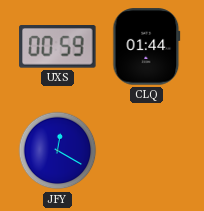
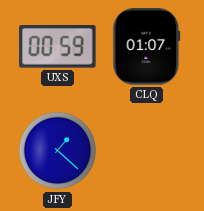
CLQ: 01:44 -> 01:07
JFY: 12:20 -> 1:22
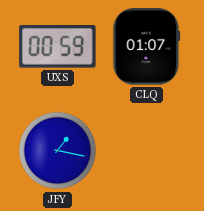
JFY: 1:22 -> 1:17
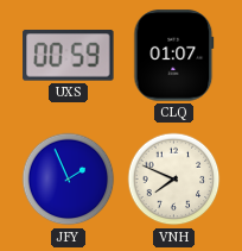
JFY: 1:17 -> 1:56
VNH: none -> 7:49
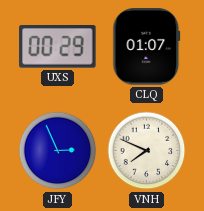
UXS: 00:59 -> 00:29
JFY: 1:56 -> 2:56
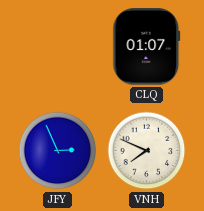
UXS: 00:29 -> none
